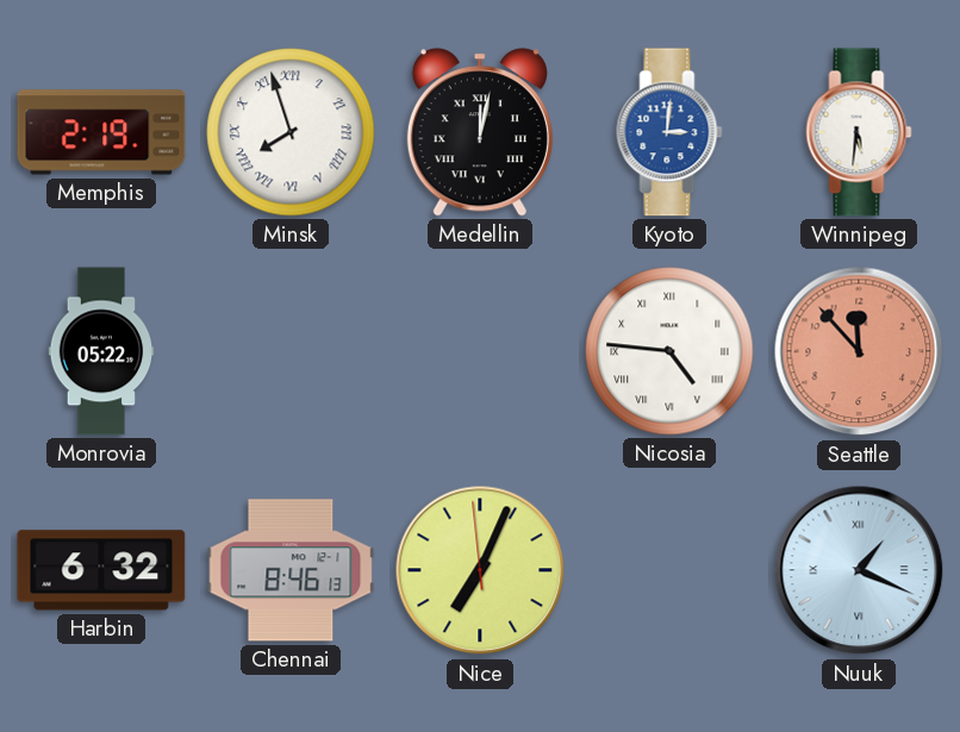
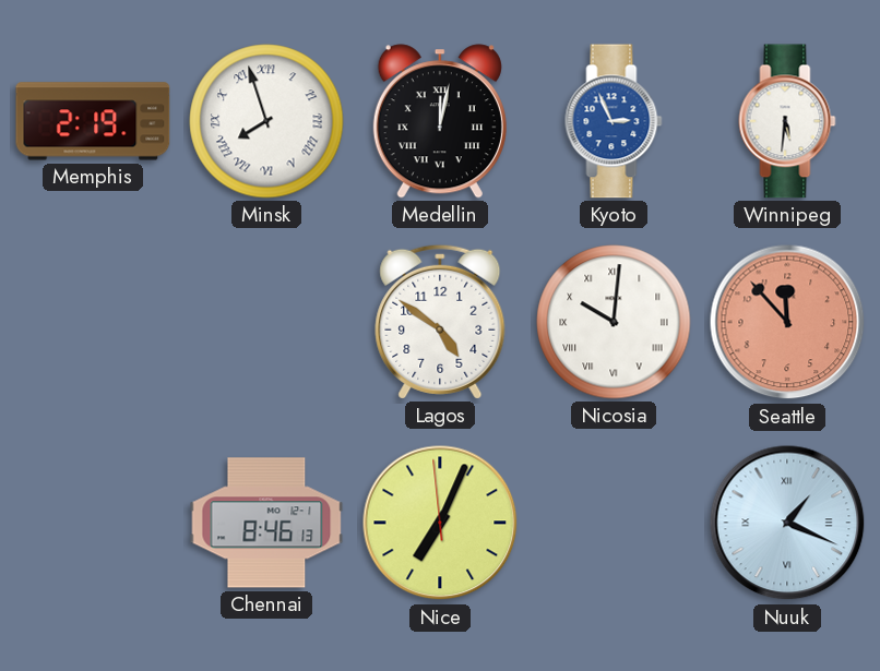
Kyoto: 3:01 -> 2:56
Monrovia: 05:22 -> none
Lagos: none -> 4:51
Nicosia: 4:46 -> 10:01
Harbin: 6:32 -> none
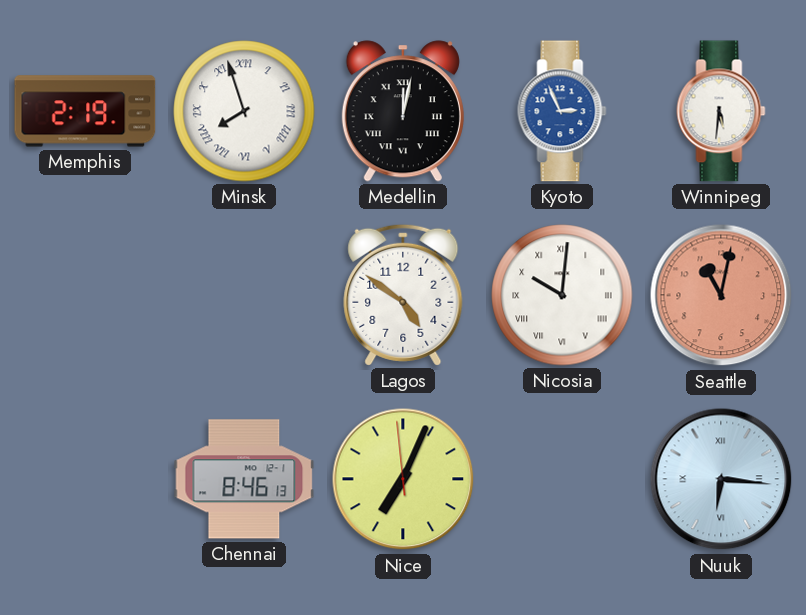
Seattle: 11:53 -> 11:02
Nuuk: 1:19 -> 6:16
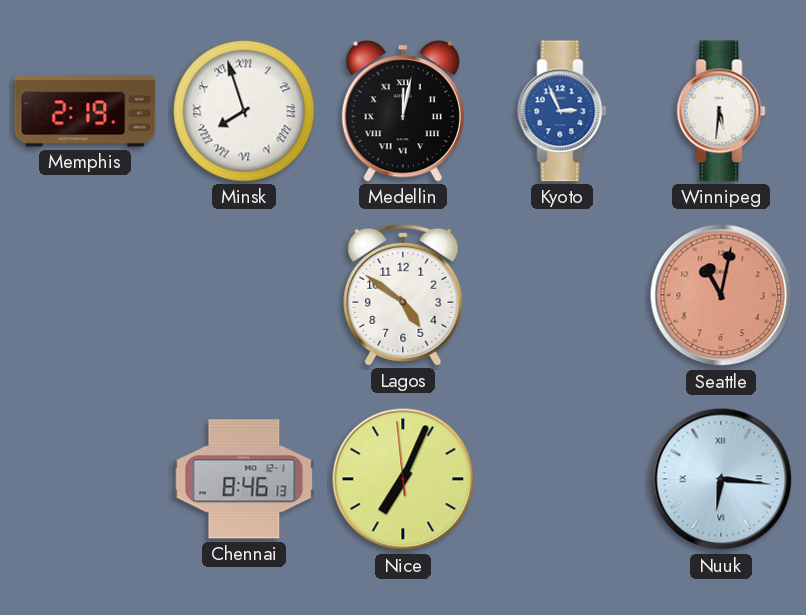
Nicosia: 10:01 -> none
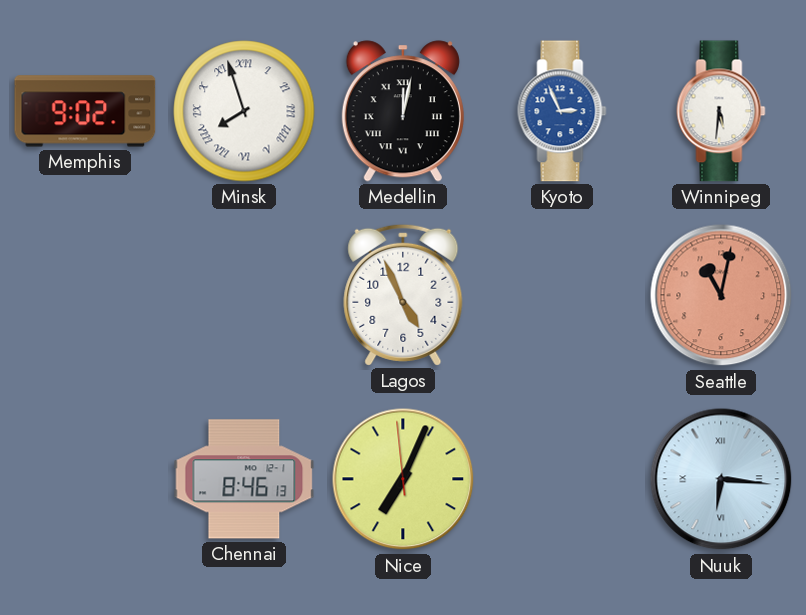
Memphis: 2:19 -> 9:02
Lagos: 4:51 -> 4:56
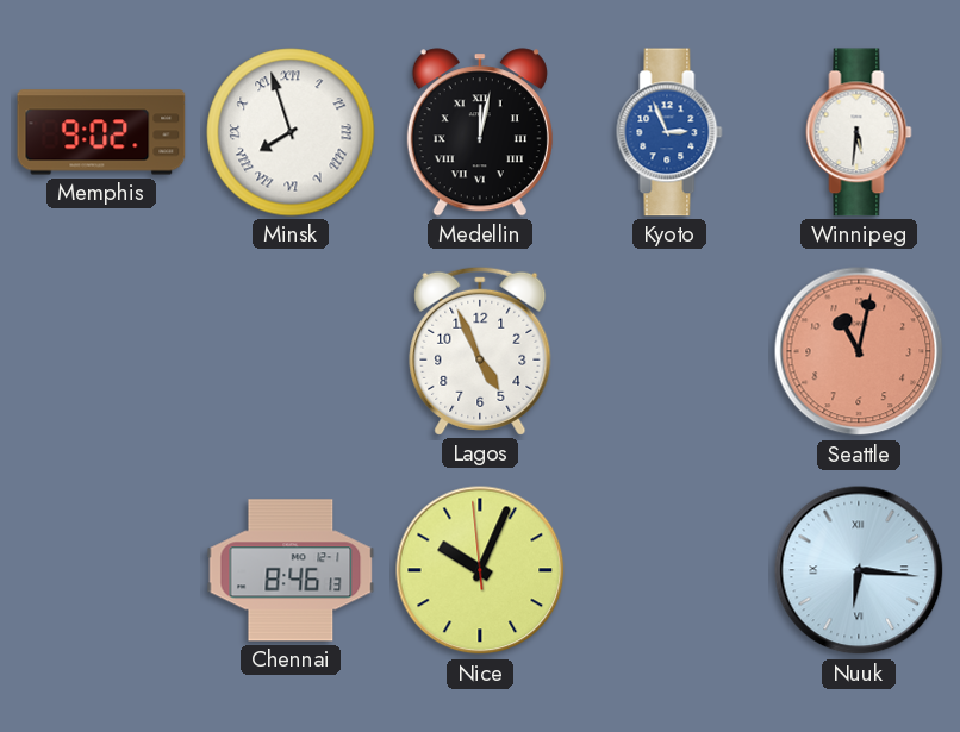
Nice: 7:03 -> 10:03
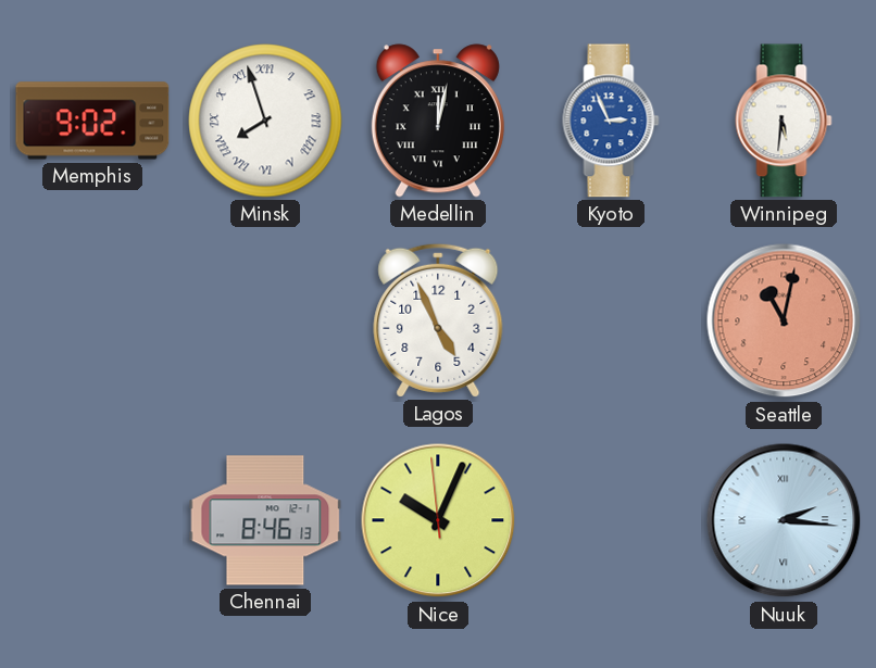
Nuuk: 6:16 -> 2:16
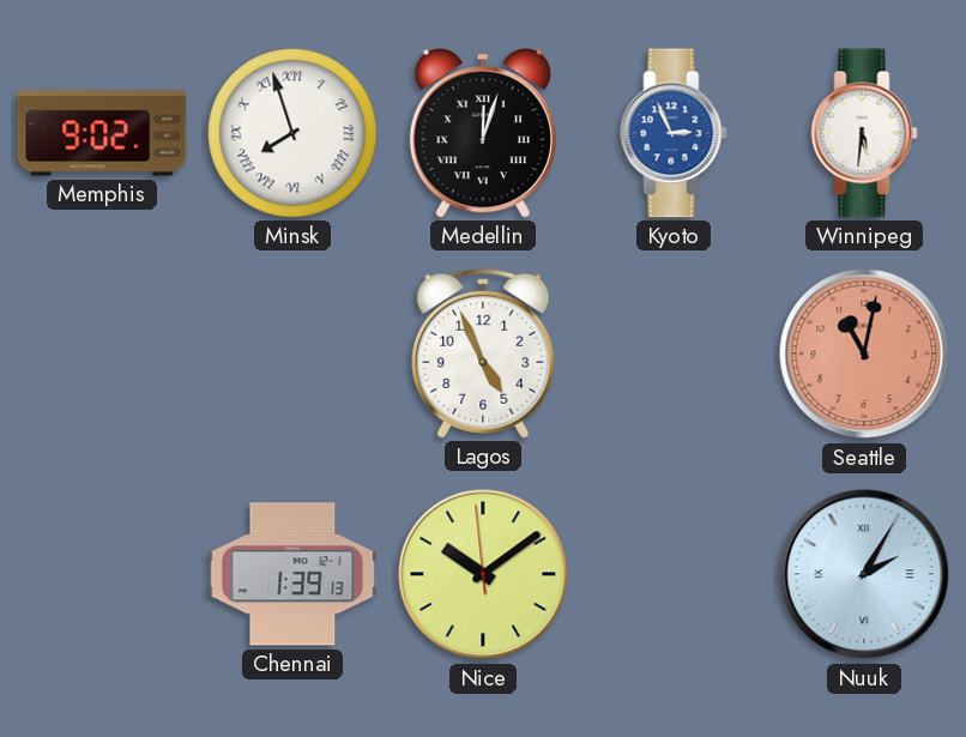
Medellin: 12:02 -> 12:03
Chennai: 8:46 -> 1:39
Nice: 10:03 -> 10:08
Nuuk: 2:16 -> 2:05
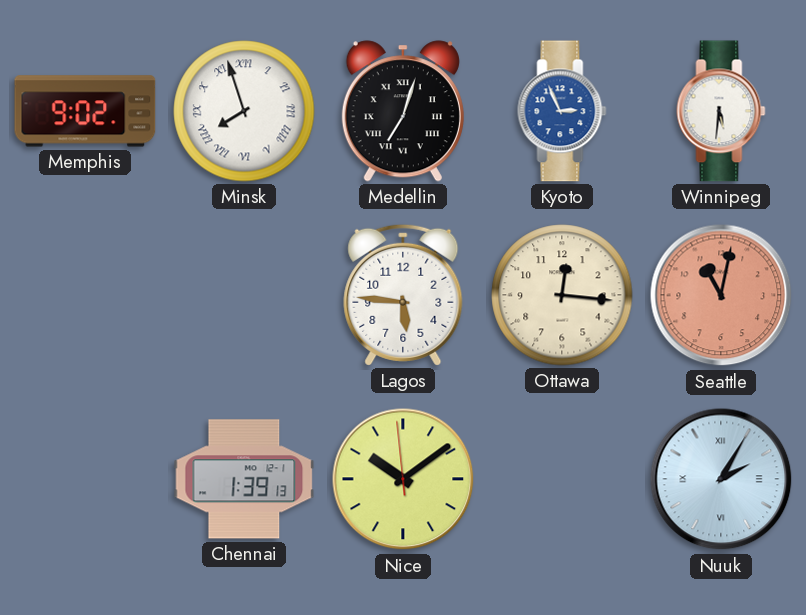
Medellin: 12:03 -> 7:03
Lagos: 4:56 -> 5:46
Ottawa: none -> 12:16
